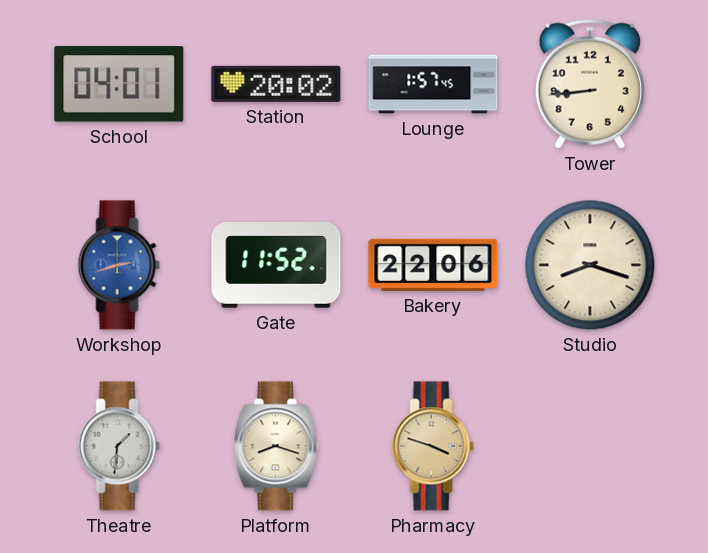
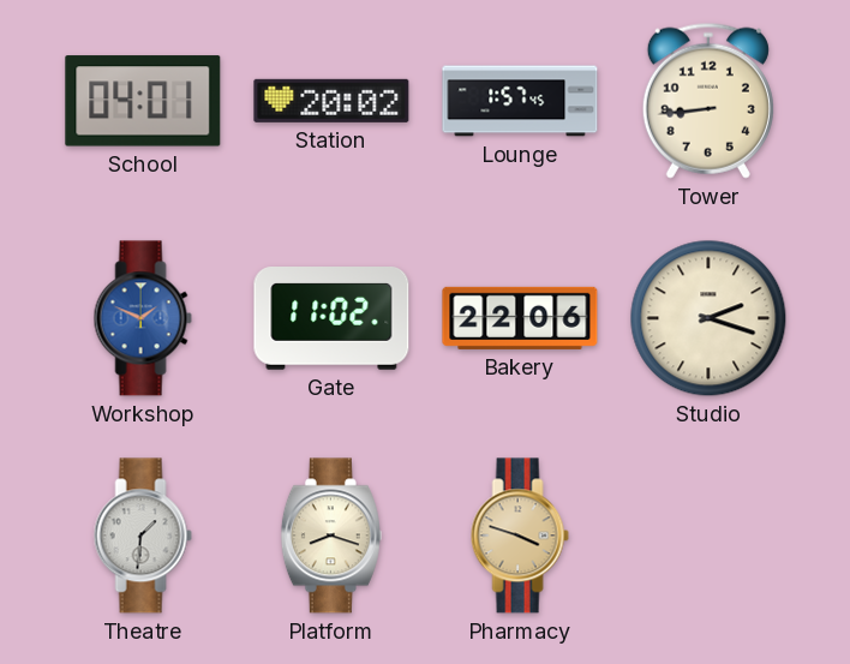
Workshop: 2:42 -> 1:49
Gate: 11:52 -> 11:02
Studio: 8:18 -> 2:18
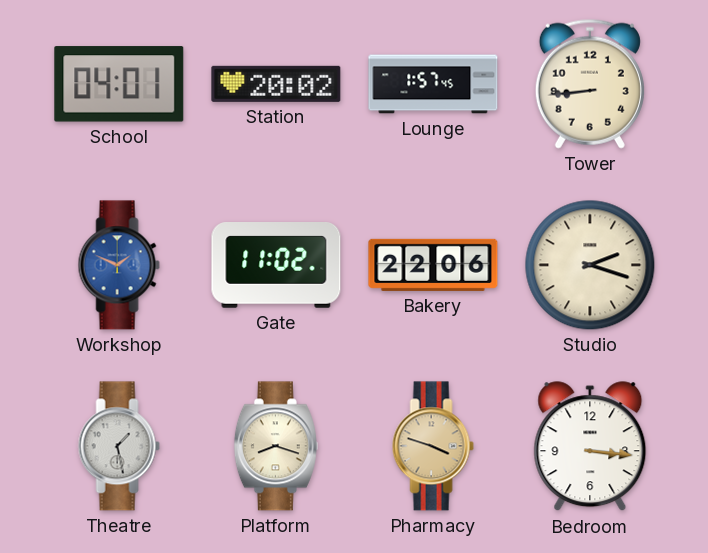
Theatre: 1:31 -> 1:28
Bedroom: none -> 3:16
